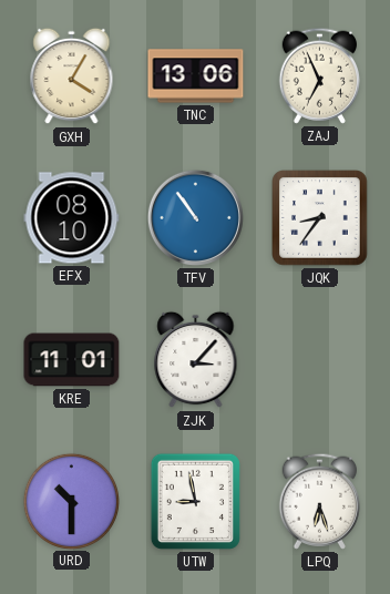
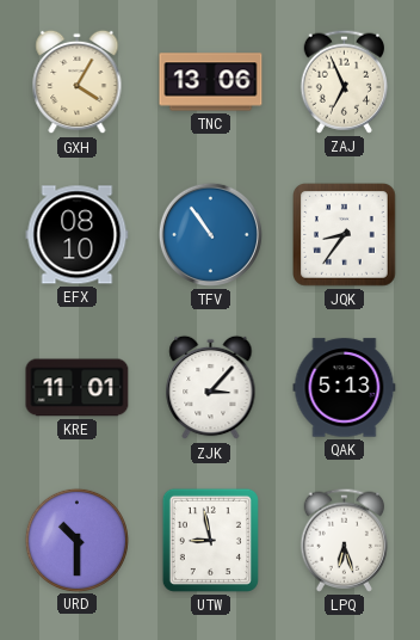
QAK: none -> 5:13
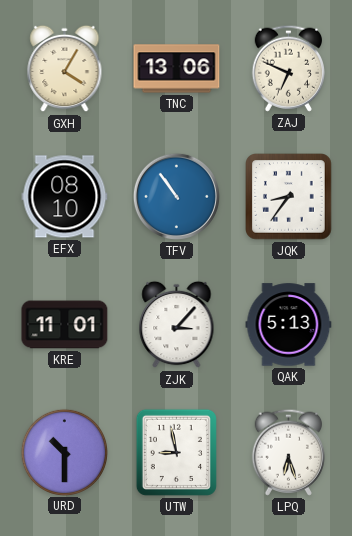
ZAJ: 6:56 -> 6:49
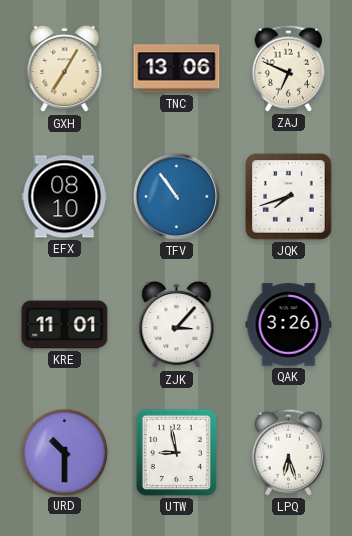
GXH: 4:05 -> 7:05
JQK: 8:36 -> 7:42
QAK: 5:13 -> 3:26
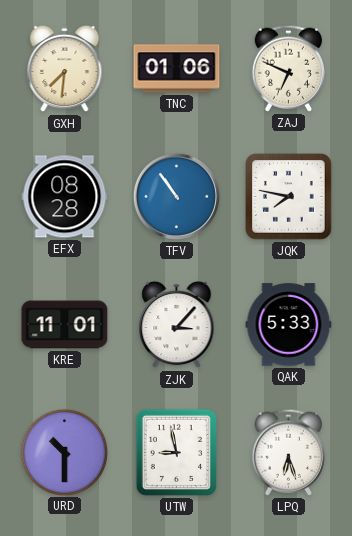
GXH: 7:05 -> 7:31
TNC: 13:06 -> 01:06
EFX: 08:10 -> 08:28
JQK: 7:42 -> 7:47
QAK: 3:26 -> 5:33
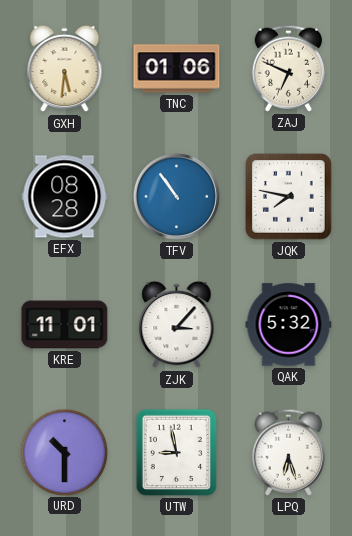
GXH: 7:31 -> 5:31
QAK: 5:33 -> 5:32
